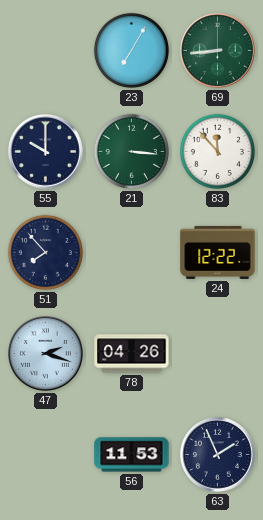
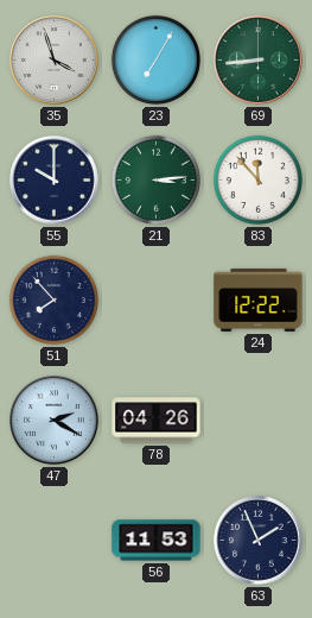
35: none -> 3:57
21: 3:16 -> 3:14
47: 2:18 -> 2:20
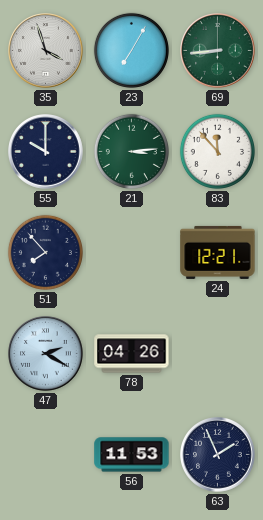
24: 12:22 -> 12:21
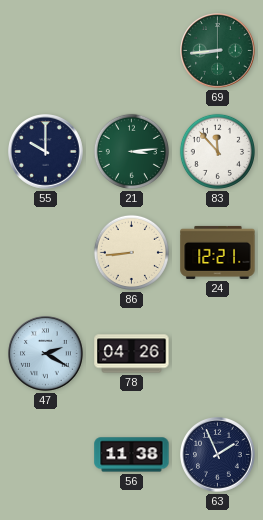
35: 3:57 -> none
23: 7:05 -> none
51: 7:53 -> none
86: none -> 8:44
56: 11:53 -> 11:38
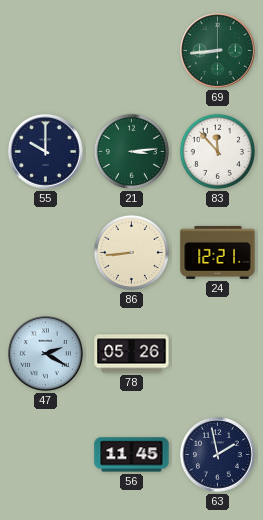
78: 04:26 -> 05:26
56: 11:38 -> 11:45
63: 1:56 -> 1:58
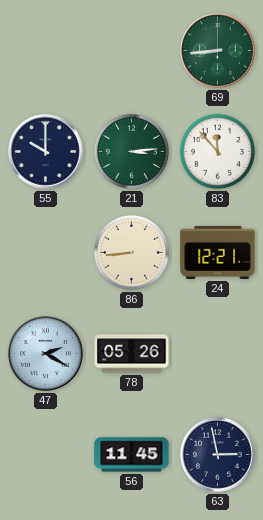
63: 1:58 -> 2:58
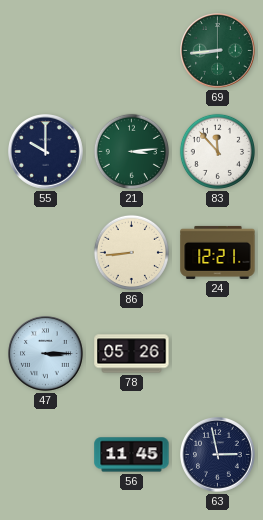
47: 2:20 -> 3:15
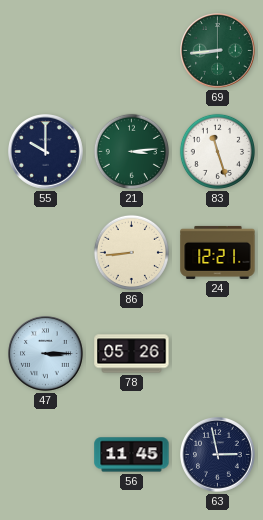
83: 11:53 -> 11:27
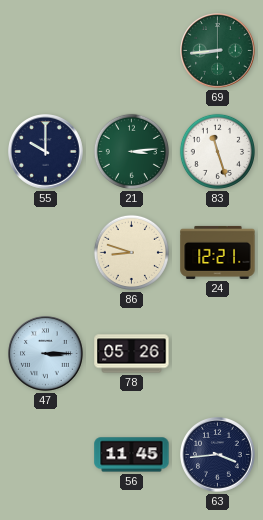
86: 8:44 -> 8:48
63: 2:58 -> 3:44
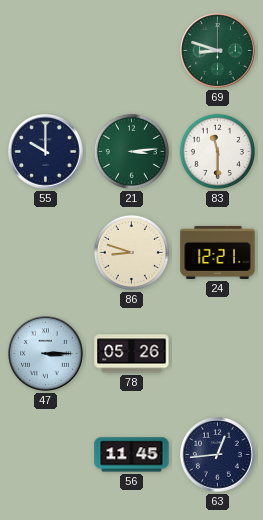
69: 8:44 -> 8:48
83: 11:27 -> 11:30
63: 3:44 -> 12:44
